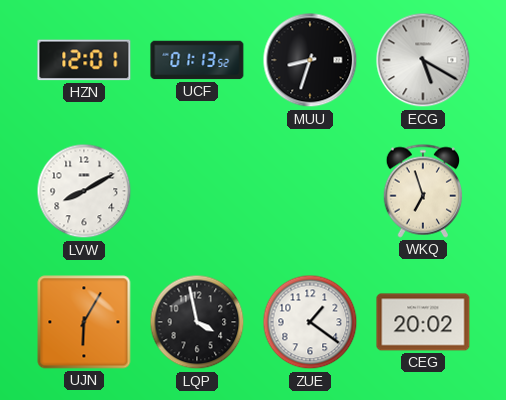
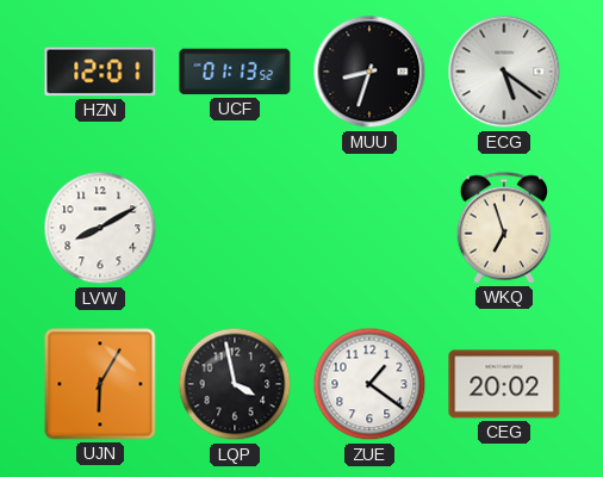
ECG: 5:20 -> 5:21
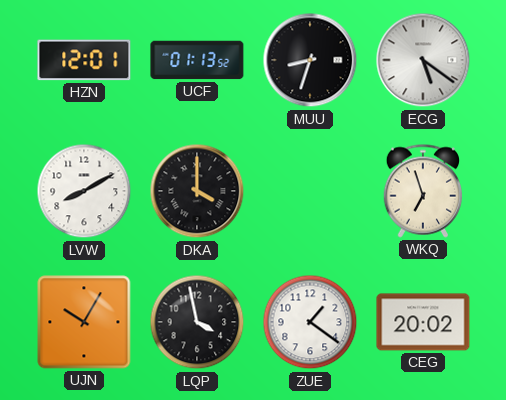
DKA: none -> 4:00
UJN: 6:05 -> 10:05
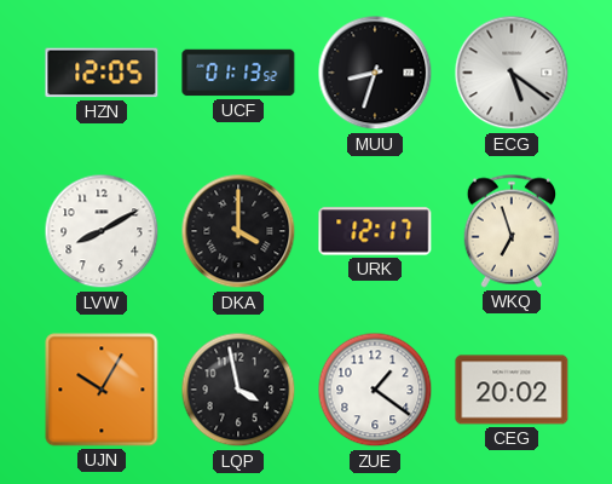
HZN: 12:01 -> 12:05
URK: none -> 12:17
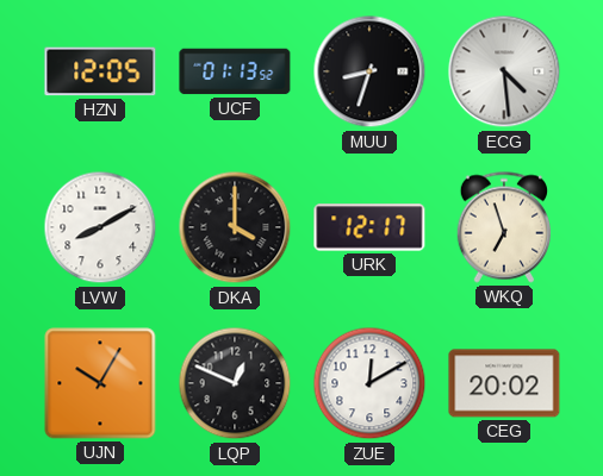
ECG: 5:21 -> 4:29
LQP: 3:58 -> 12:49
ZUE: 1:21 -> 12:10
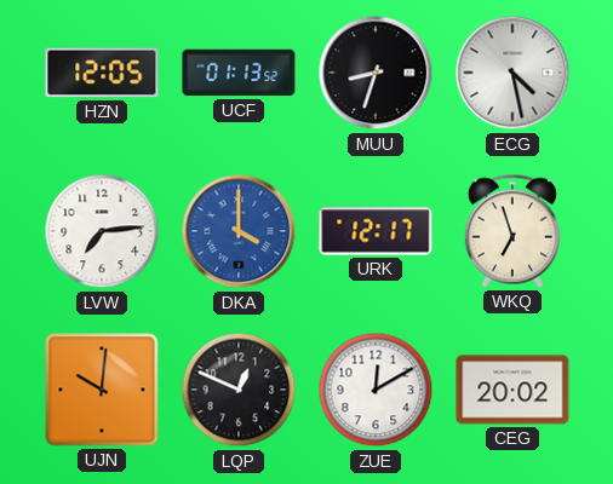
ECG: 4:29 -> 4:28
LVW: 8:10 -> 7:14
DKA dial: black -> blue
UJN: 10:05 -> 10:01
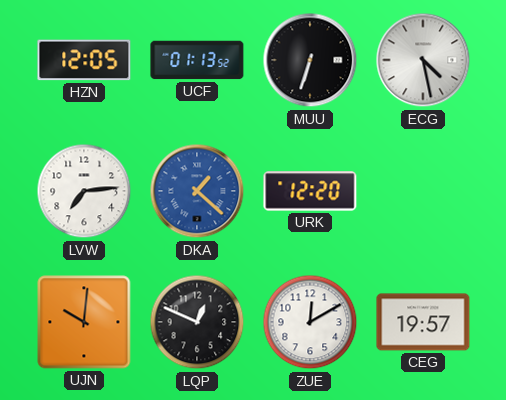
MUU: 8:33 -> 6:33
DKA: 4:00 -> 1:22
URK: 12:17 -> 12:20
WKQ: 6:57 -> none
CEG: 20:02 -> 19:57
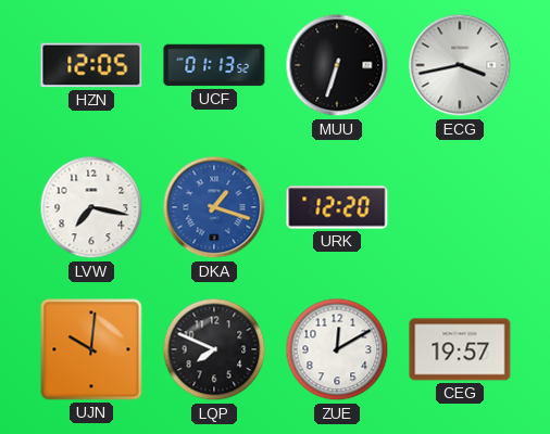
ECG: 4:28 -> 3:43
LVW: 7:14 -> 7:17
DKA: 1:22 -> 1:18
LQP: 12:49 -> 7:49
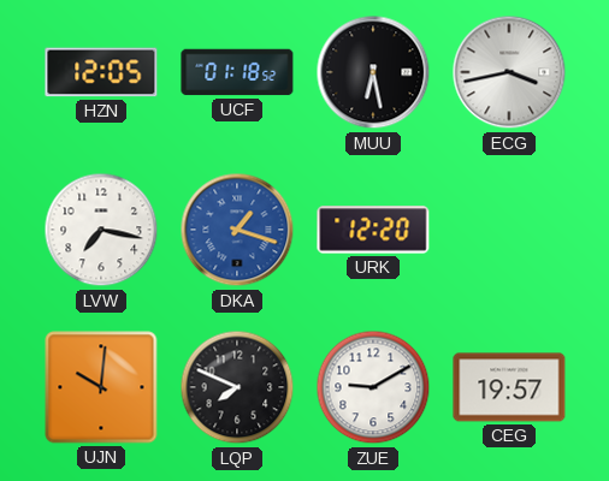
UCF: 01:13 -> 01:18
MUU: 6:33 -> 6:28
ZUE: 12:10 -> 9:10
